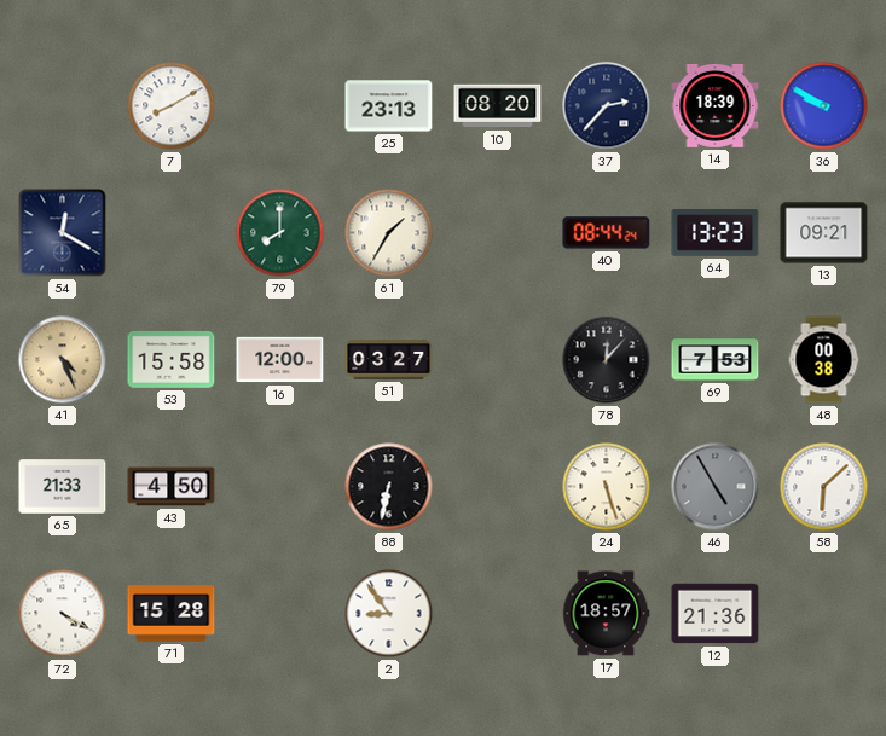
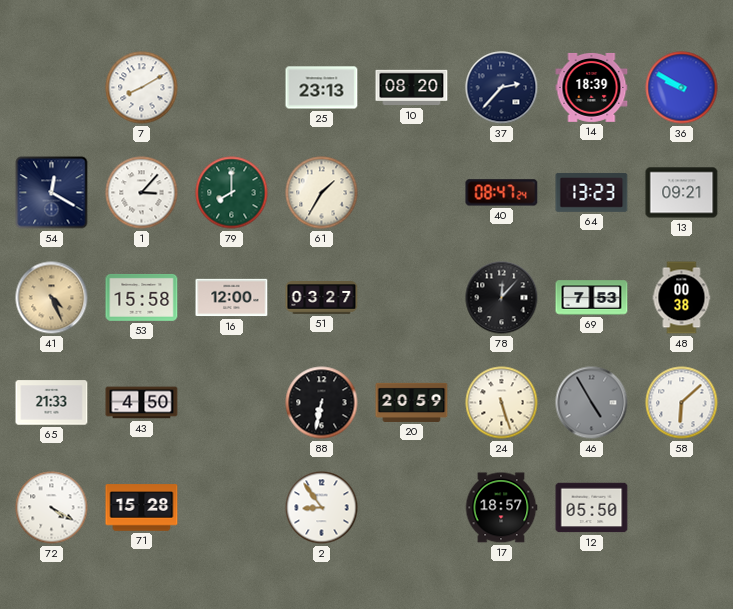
1: none -> 3:07
40: 08:44 -> 08:47
20: none -> 20:59
12: 21:36 -> 05:50
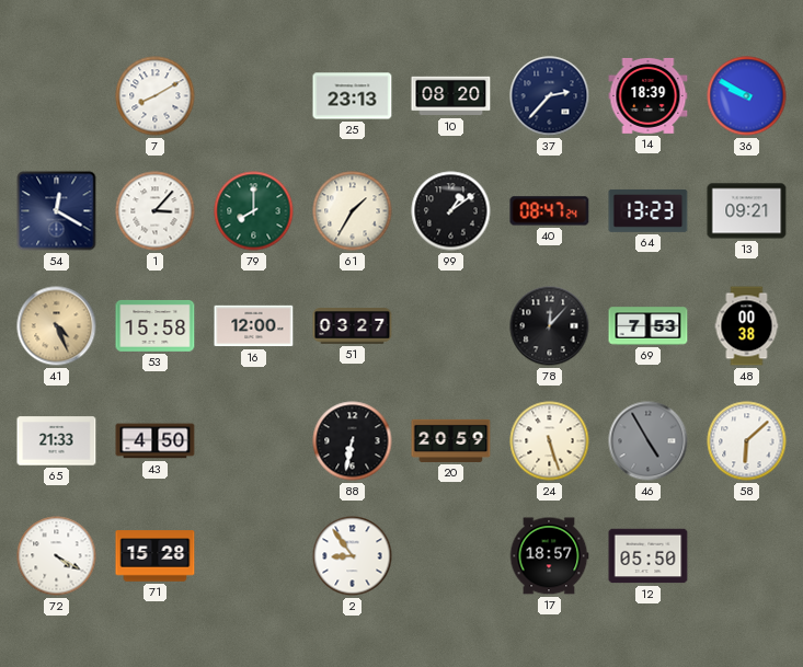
99: none -> 1:09
